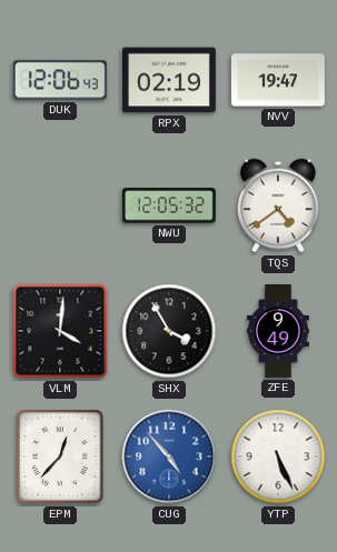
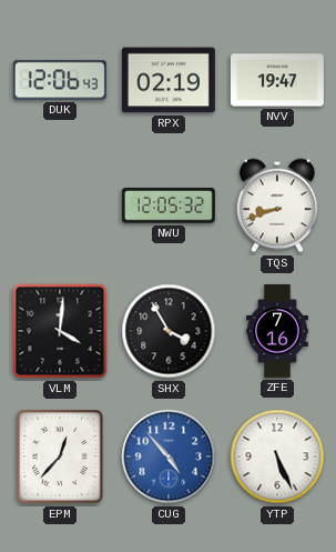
TQS: 4:39 -> 8:42
ZFE: 9:49 -> 7:16
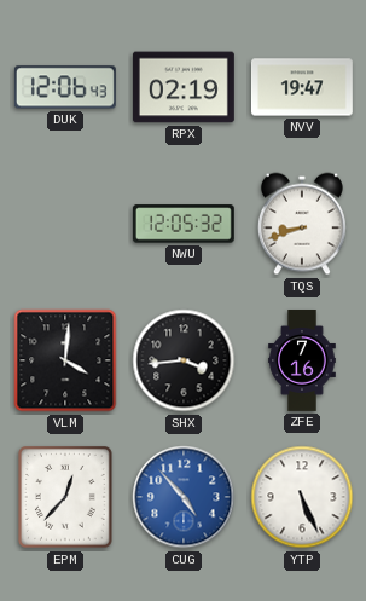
SHX: 3:55 -> 3:44
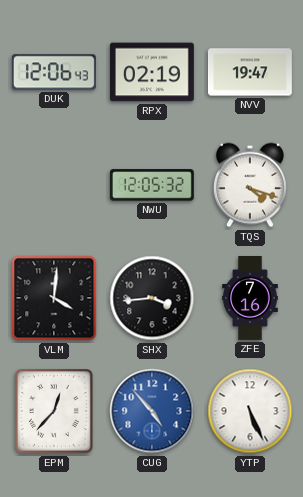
TQS: 8:42 -> 4:18
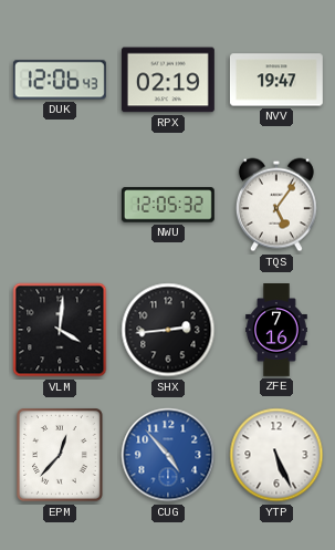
TQS: 4:18 -> 5:06
SHX: 3:44 -> 2:44
